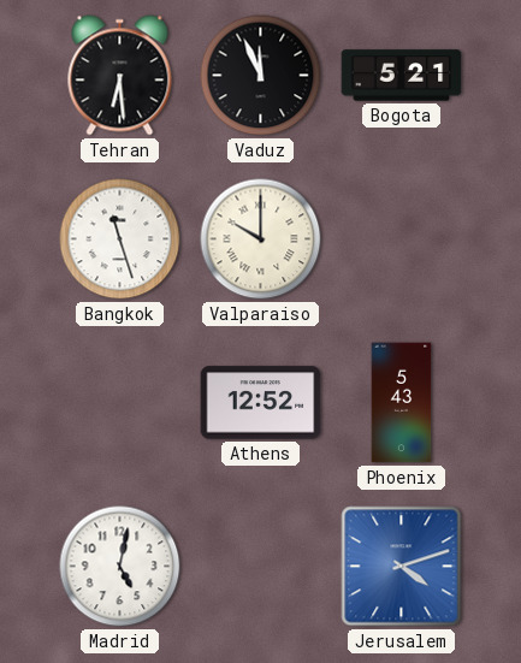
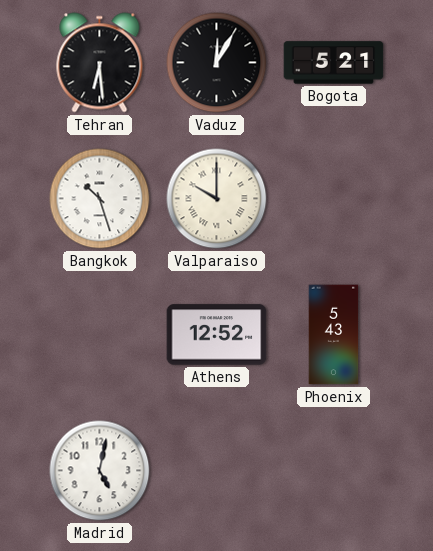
Vaduz: 11:56 -> 12:05
Bangkok: 11:27 -> 10:27
Jerusalem: 4:12 -> none
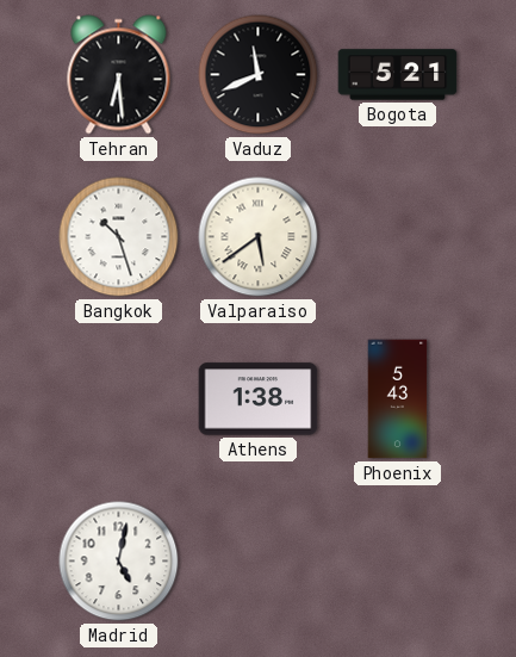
Vaduz: 12:05 -> 11:41
Valparaiso: 10:00 -> 5:39
Athens: 12:52 -> 1:38
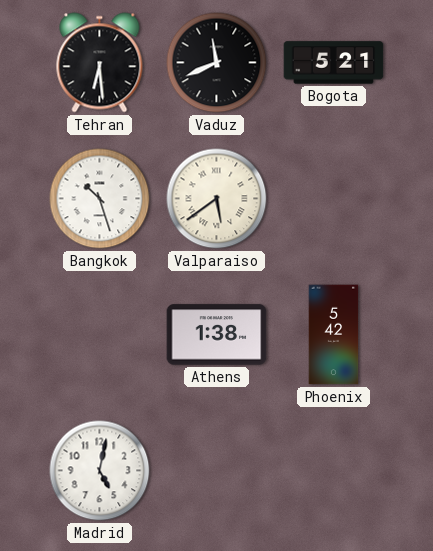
Phoenix: 5:43 -> 5:42
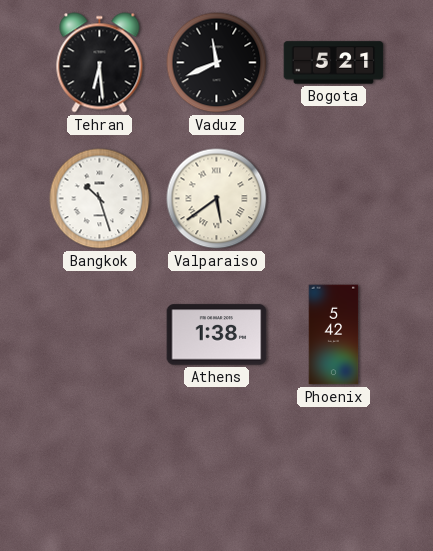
Madrid: 5:02 -> none
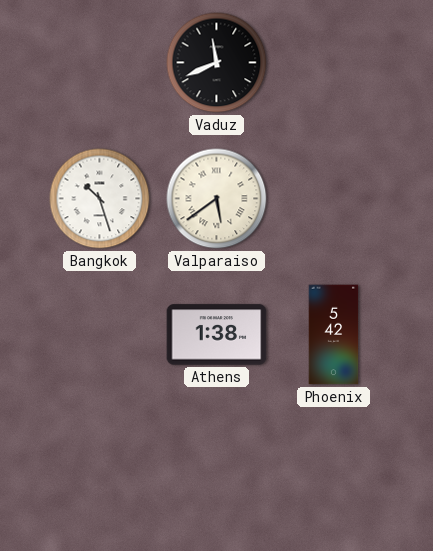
Tehran: 6:29 -> none
Bogota: 5:21 -> none
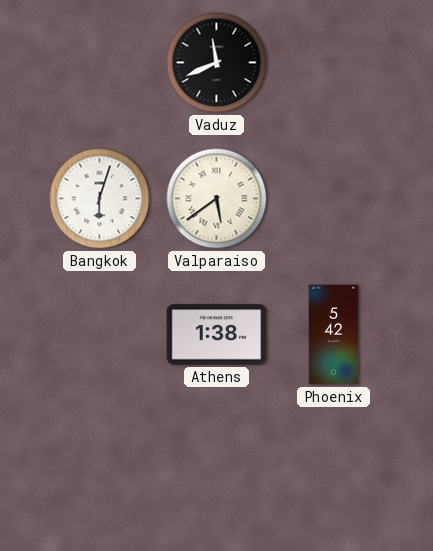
Bangkok: 10:27 -> 6:03
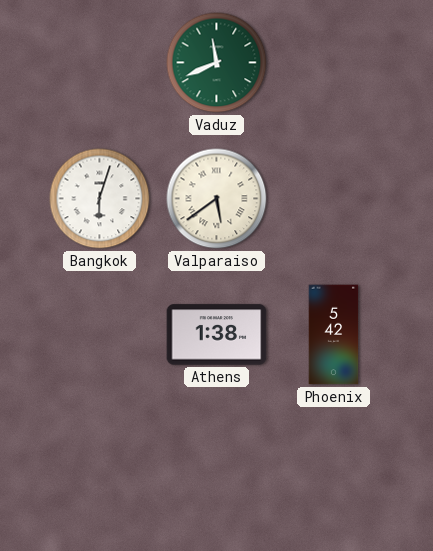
Vaduz dial: black -> green
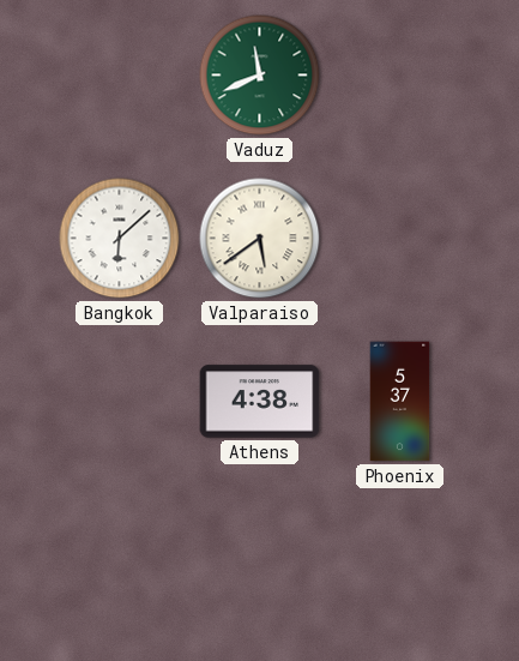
Bangkok: 6:03 -> 6:08
Athens: 1:38 -> 4:38
Phoenix: 5:42 -> 5:37
